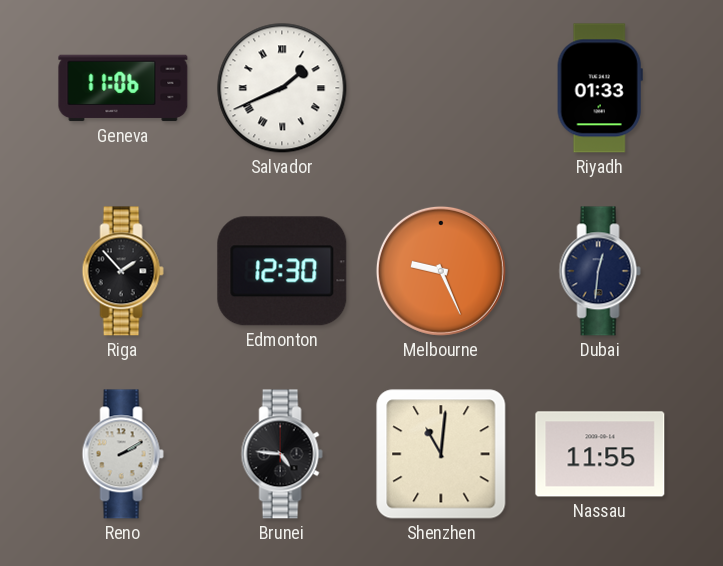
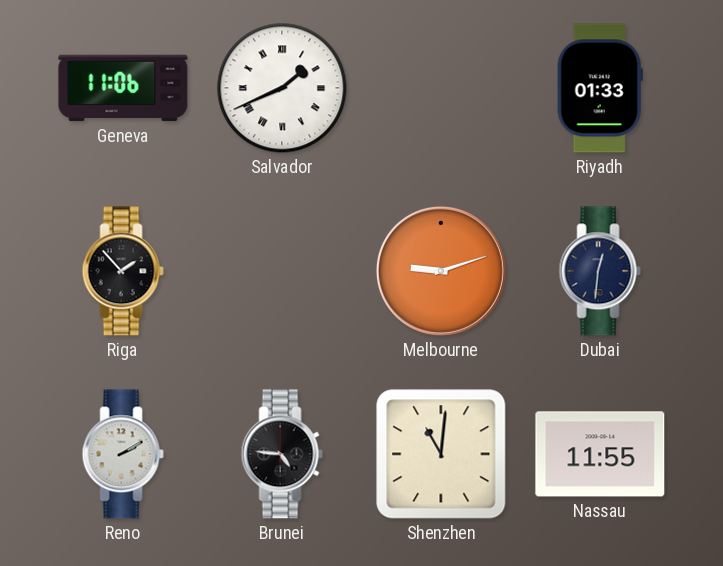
Edmonton: 12:30 -> none
Melbourne: 9:26 -> 9:12
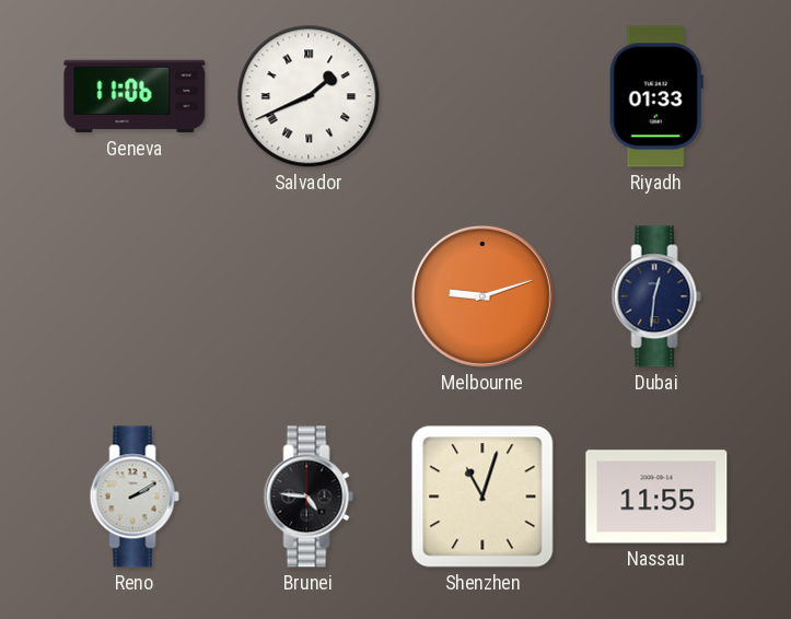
Riga: 1:53 -> none
Shenzhen: 11:01 -> 11:03
